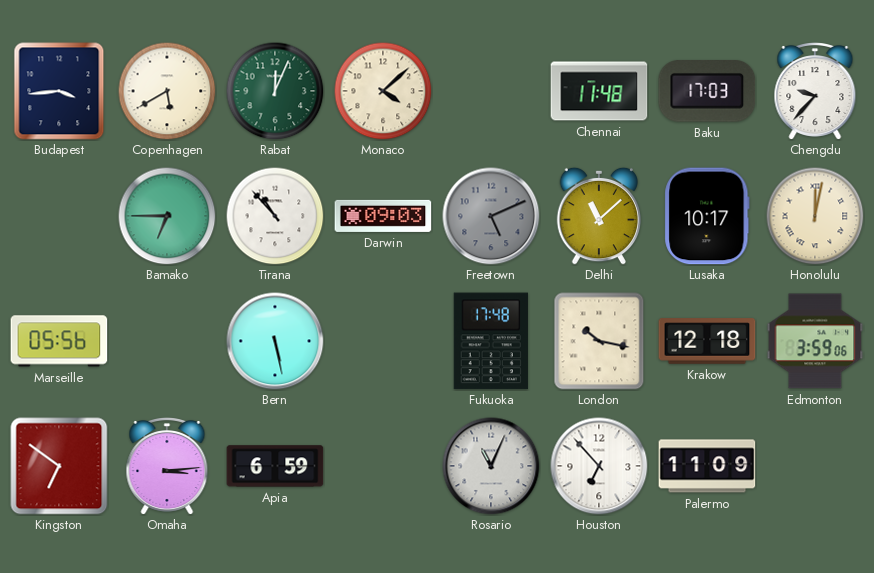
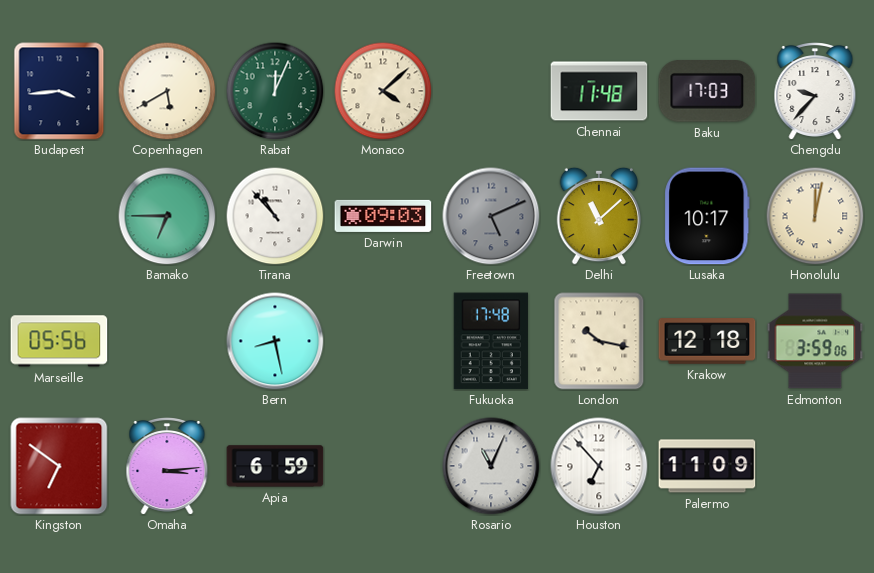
Bern: 5:28 -> 8:28
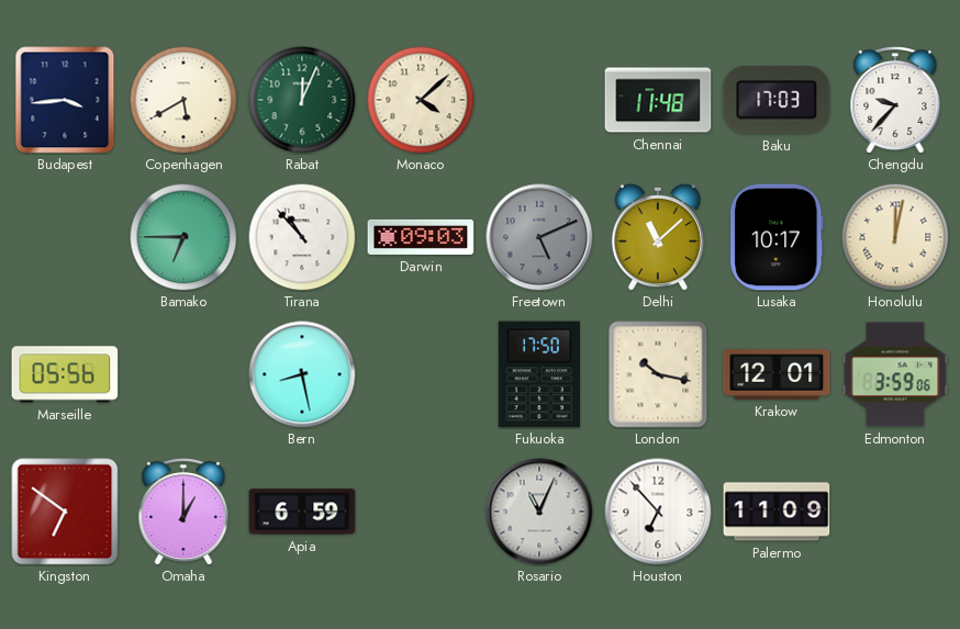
Fukuoka: 17:48 -> 17:50
Krakow: 12:18 -> 12:01
Omaha: 3:14 -> 1:00
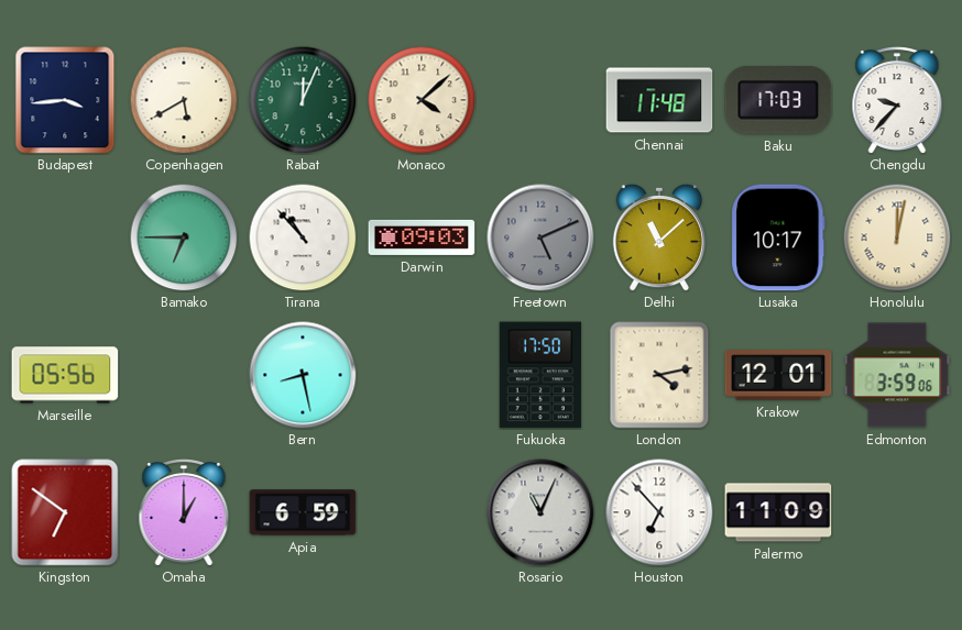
London: 10:17 -> 4:13
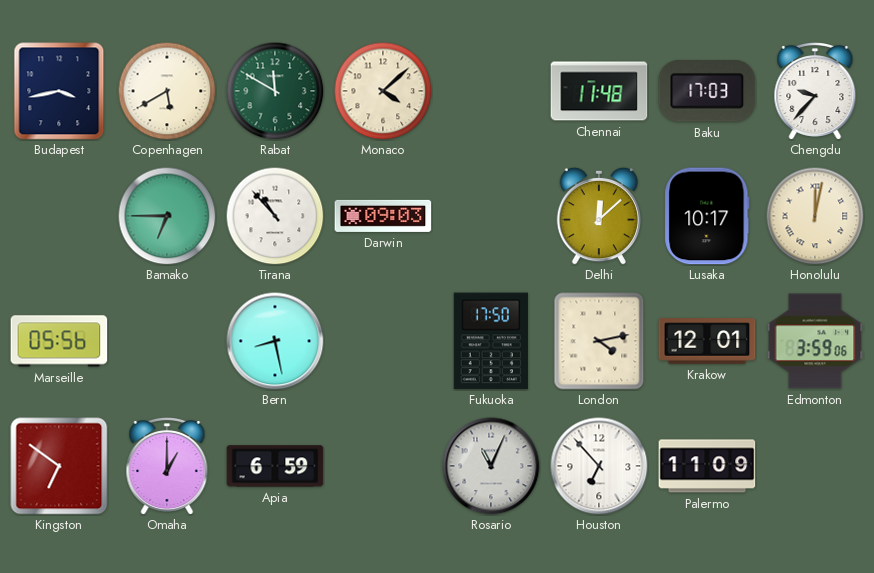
Budapest: 3:44 -> 3:43
Rabat: 12:04 -> 11:50
Freetown: 5:11 -> none
Delhi: 11:08 -> 12:08
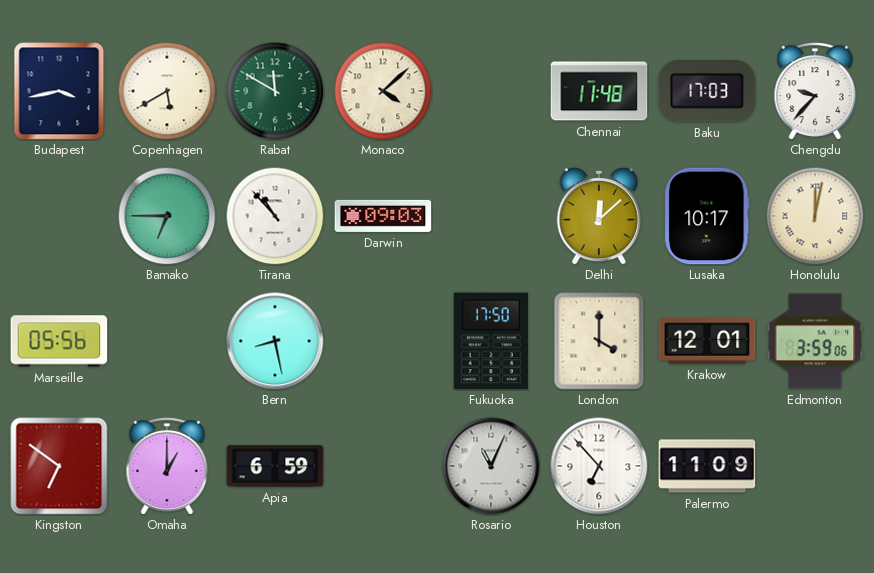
London: 4:13 -> 4:00
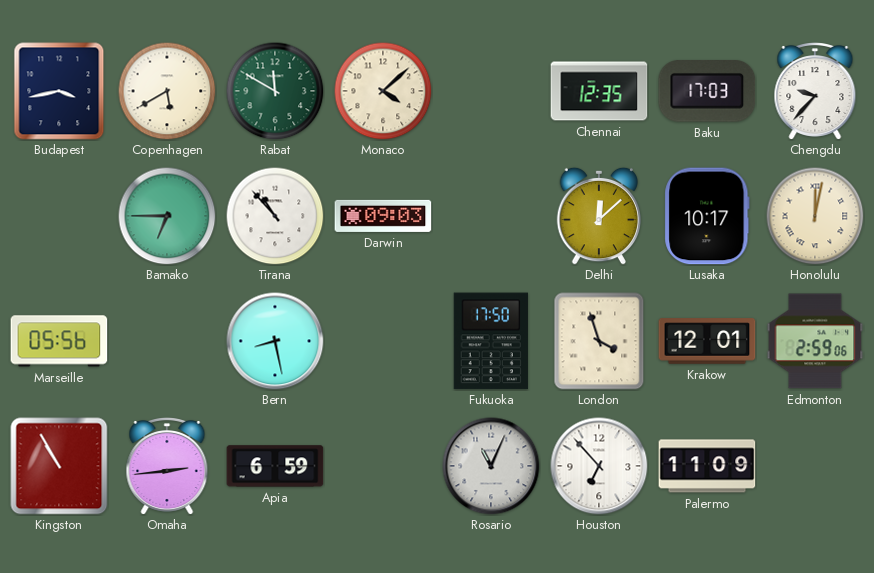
Chennai: 11:48 -> 12:35
London: 4:00 -> 3:57
Edmonton: 3:59 -> 2:59
Kingston: 6:51 -> 10:55
Omaha: 1:00 -> 2:44
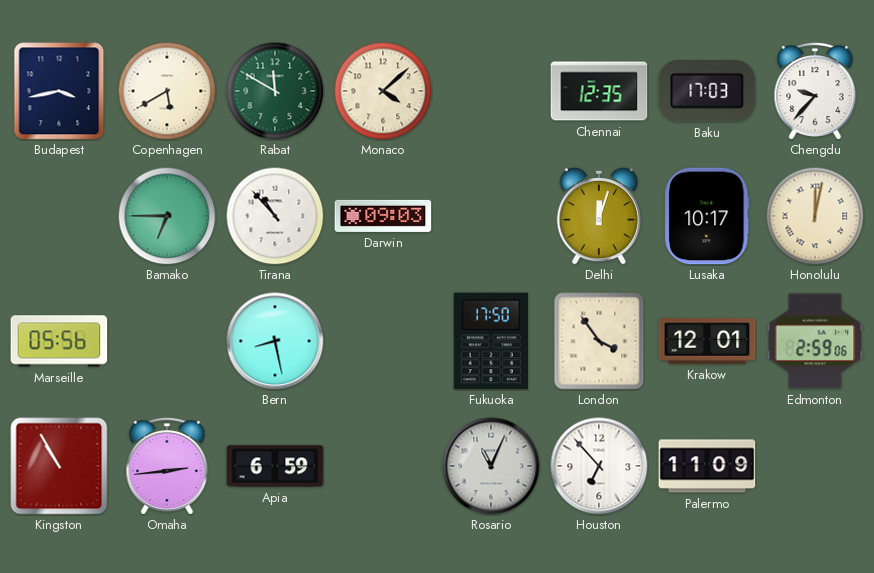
Delhi: 12:08 -> 12:03
London: 3:57 -> 3:54
